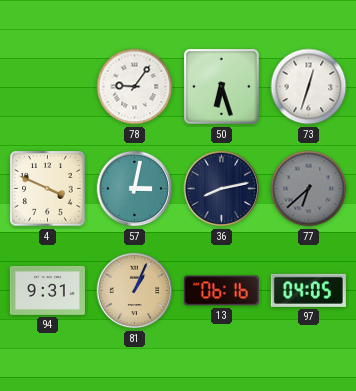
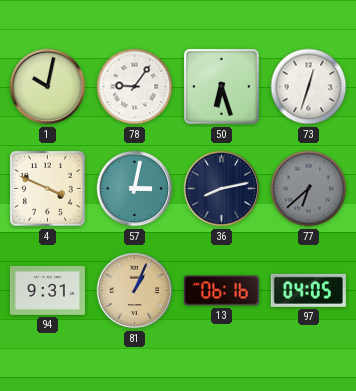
1: none -> 10:02
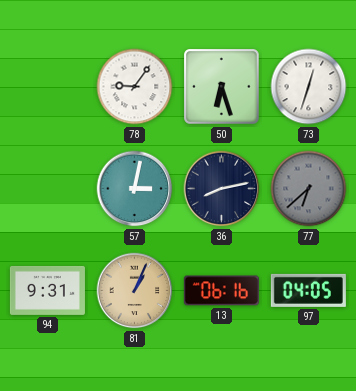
1: 10:02 -> none
4: 3:49 -> none
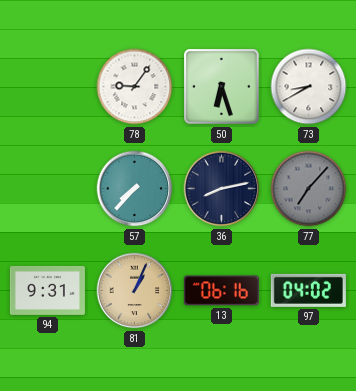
73: 12:33 -> 8:40
57: 3:02 -> 7:37
77: 6:38 -> 7:07
97: 04:05 -> 04:02
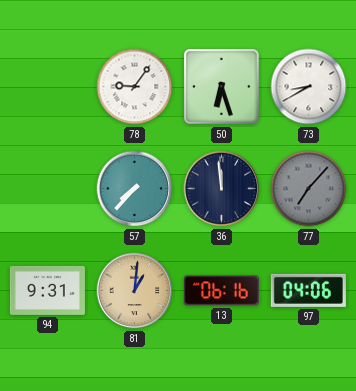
36: 8:13 -> 11:59
81: 1:04 -> 1:01
97: 04:02 -> 04:06
